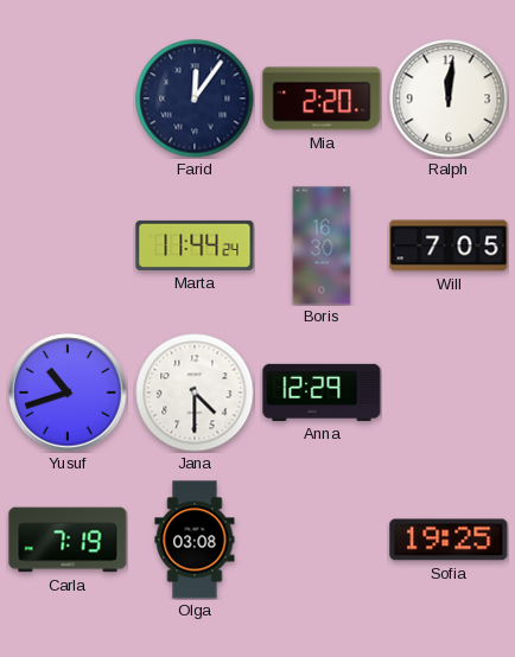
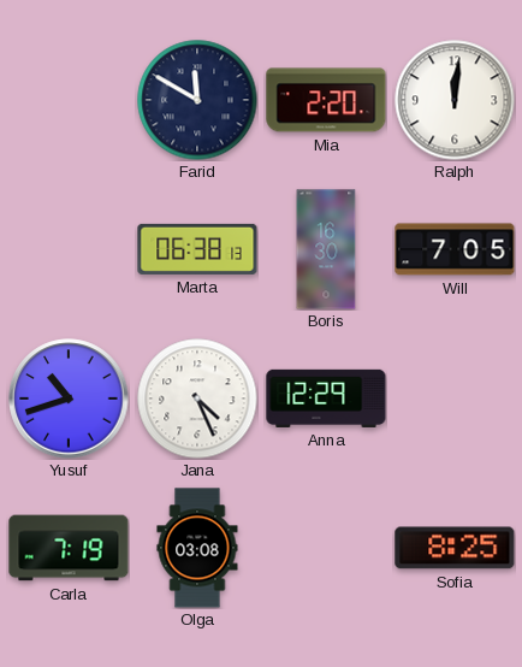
Farid: 12:06 -> 11:50
Marta: 11:44 -> 06:38
Jana: 4:30 -> 4:26
Sofia: 19:25 -> 8:25
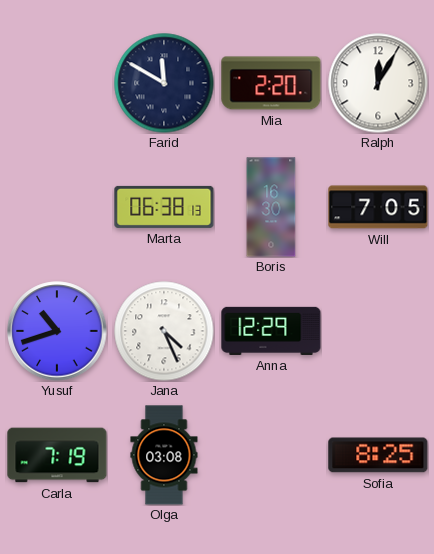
Ralph: 12:01 -> 12:05
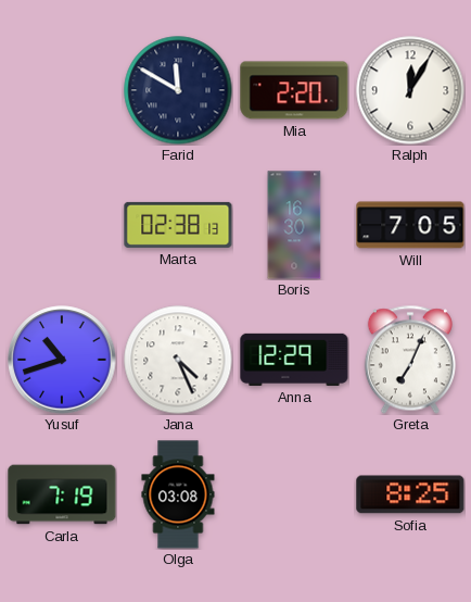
Marta: 06:38 -> 02:38
Greta: none -> 7:04
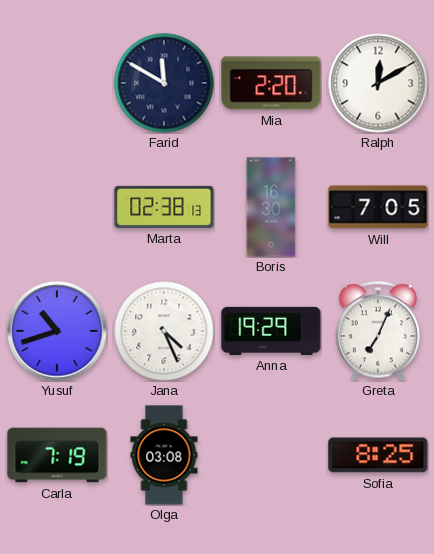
Ralph: 12:05 -> 12:10
Anna: 12:29 -> 19:29
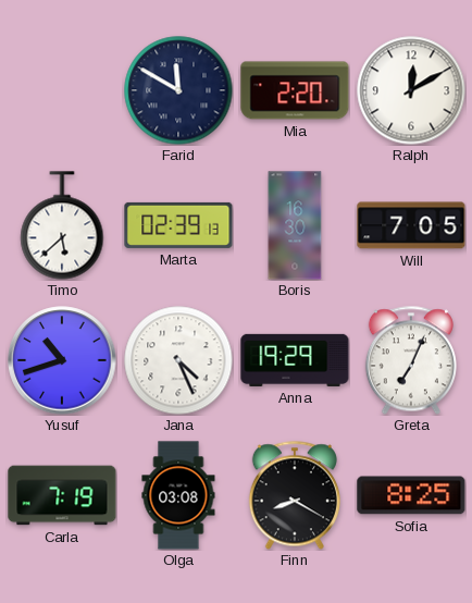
Timo: none -> 5:38
Marta: 02:38 -> 02:39
Finn: none -> 8:20
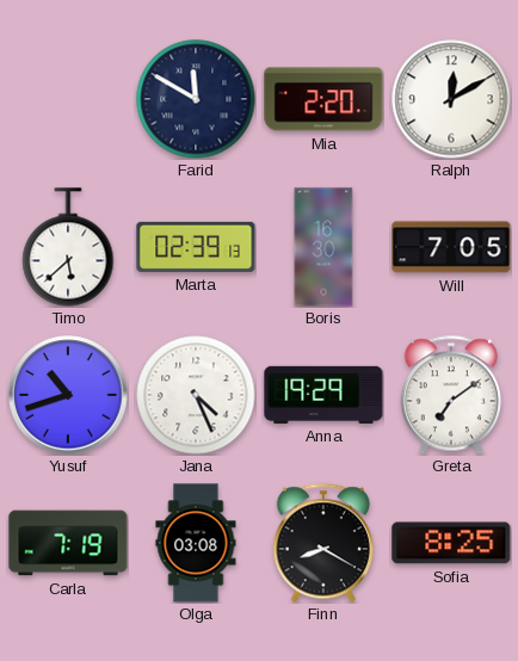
Greta: 7:04 -> 7:09
